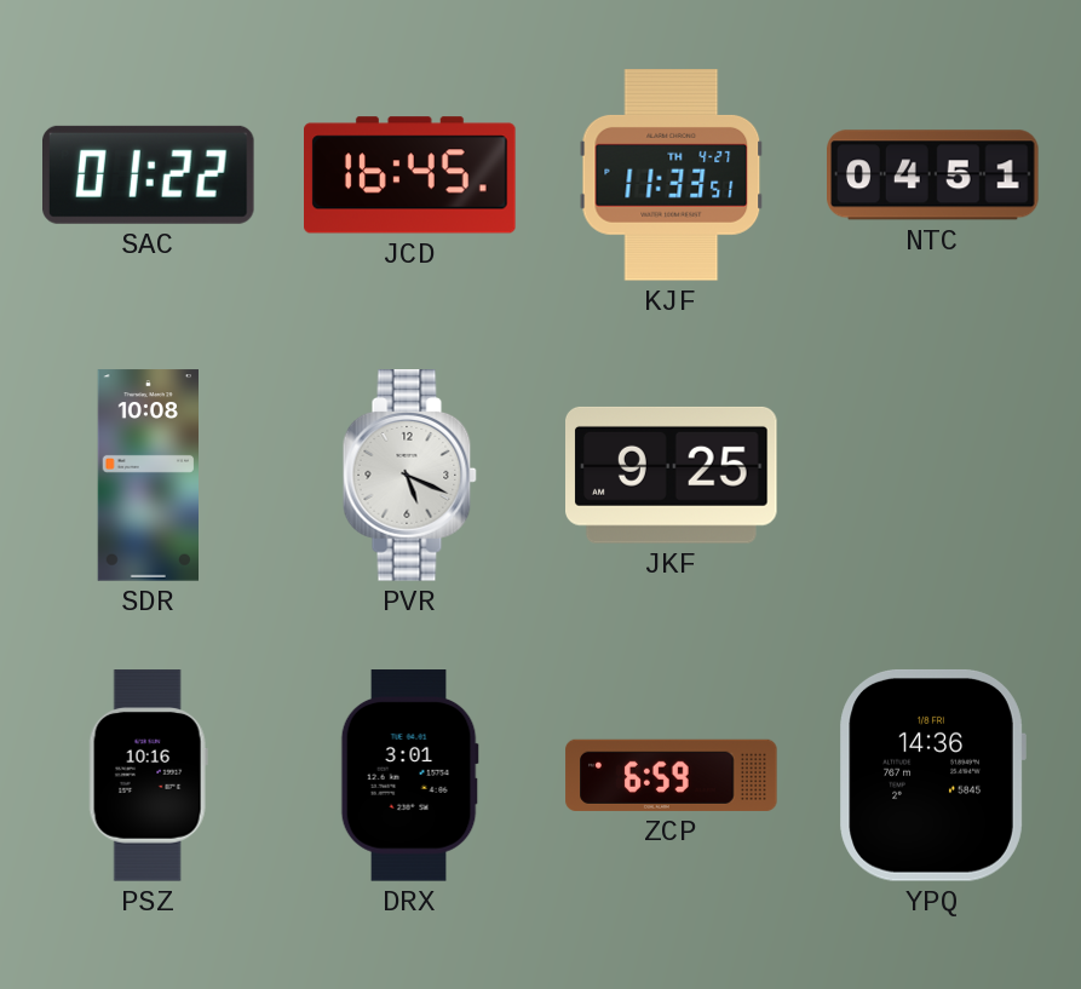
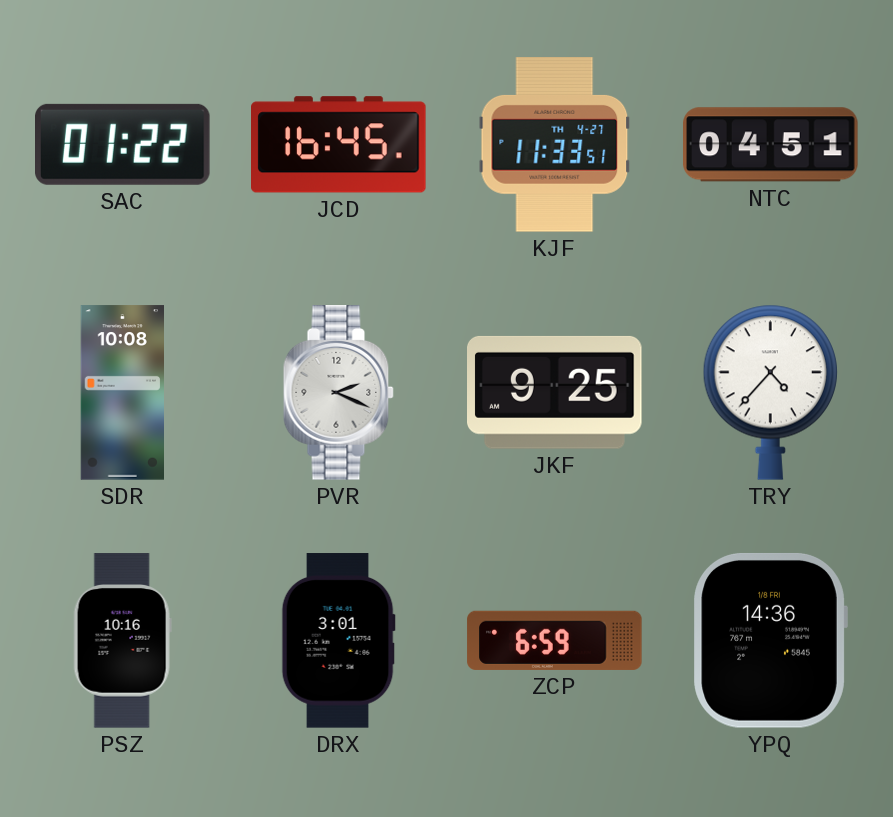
PVR: 5:19 -> 2:19
TRY: none -> 4:37
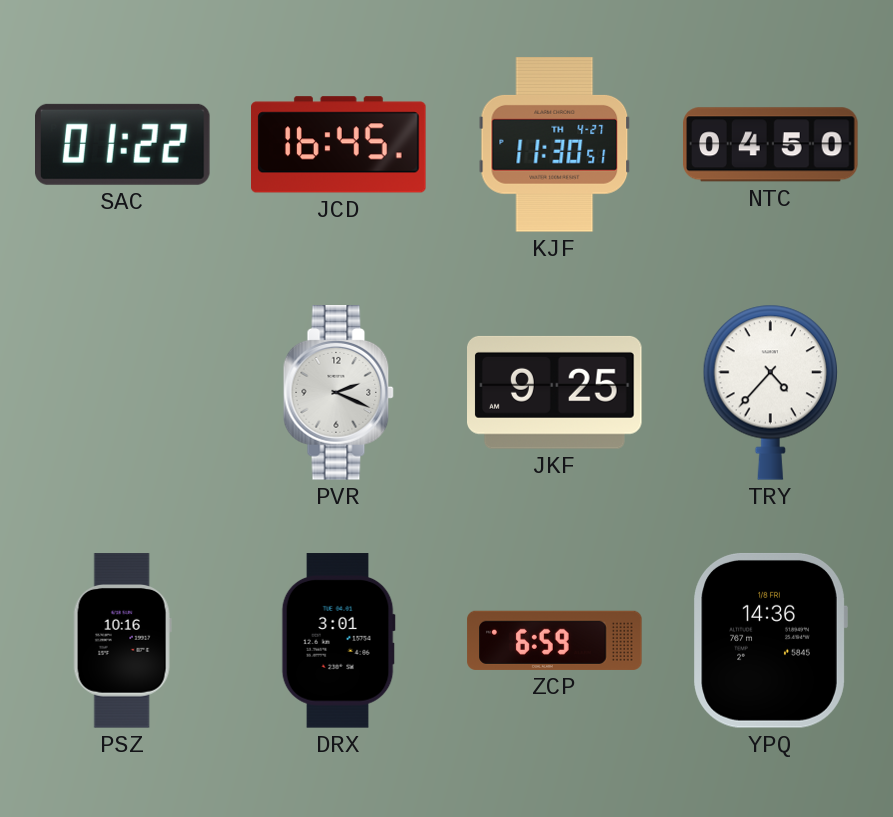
KJF: 11:33 -> 11:30
NTC: 04:51 -> 04:50
SDR: 10:08 -> none
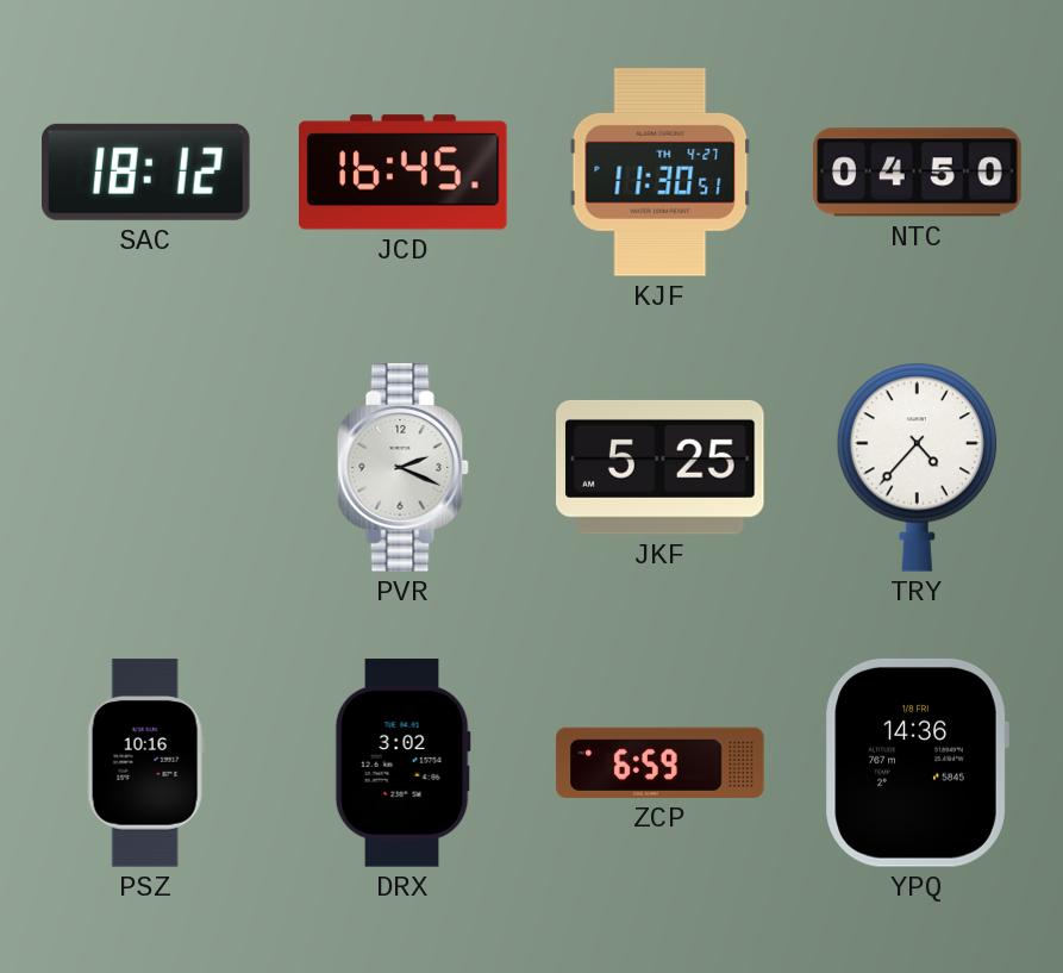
SAC: 01:22 -> 18:12
JKF: 9:25 -> 5:25
DRX: 3:01 -> 3:02
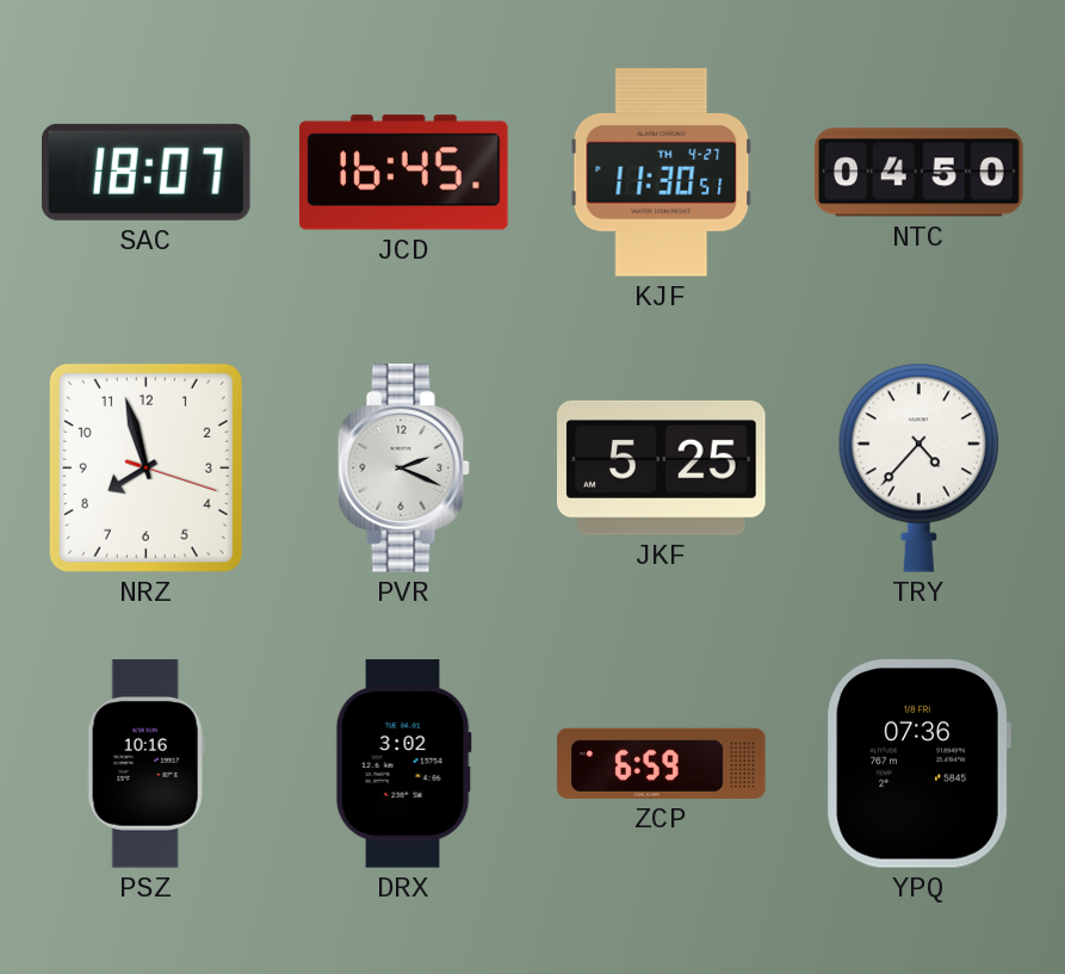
SAC: 18:12 -> 18:07
NRZ: none -> 7:57
YPQ: 14:36 -> 07:36
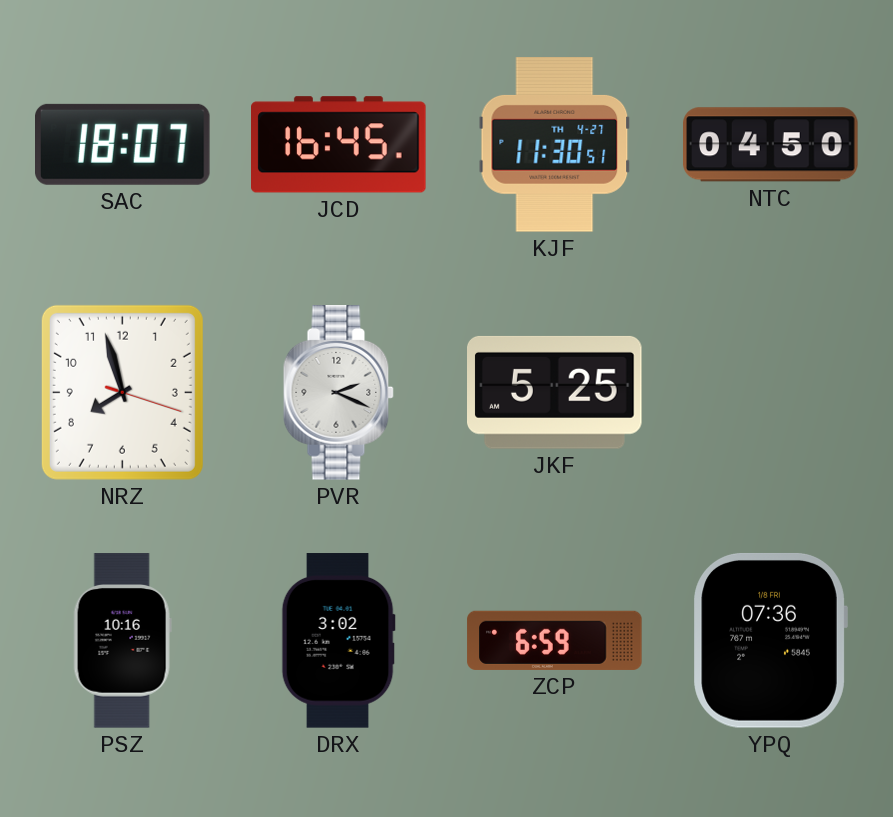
TRY: 4:37 -> none
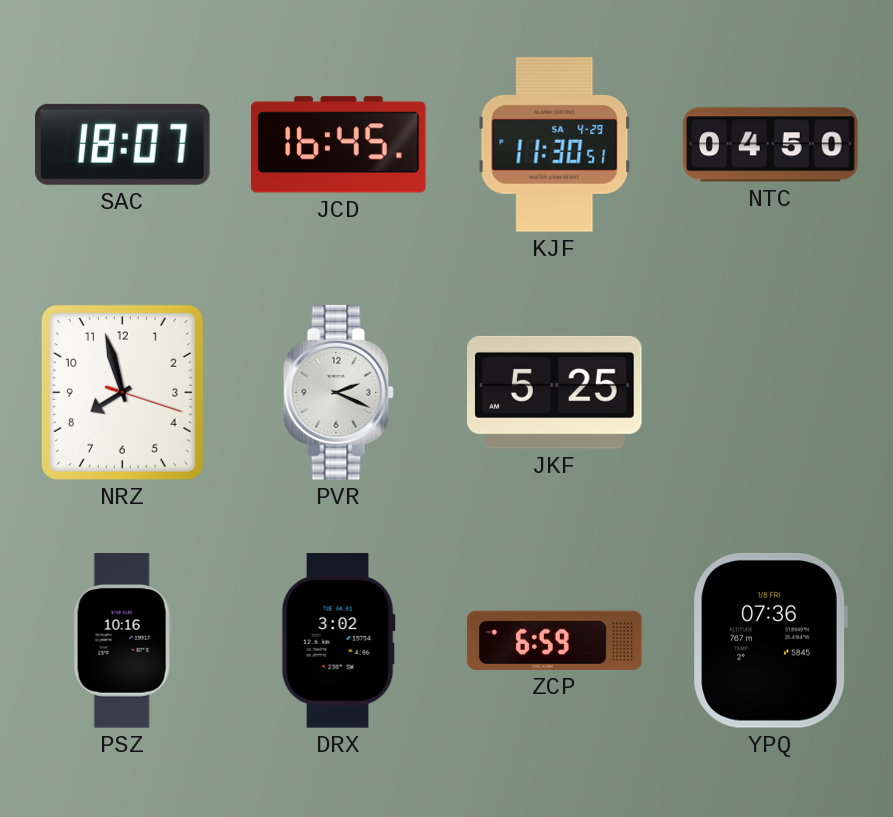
KJF date: TH 4-27 -> SA 4-29
